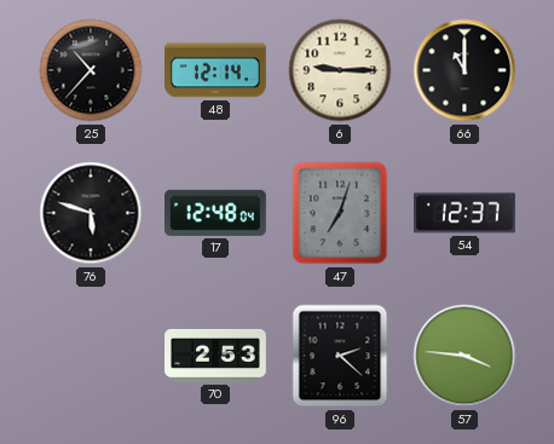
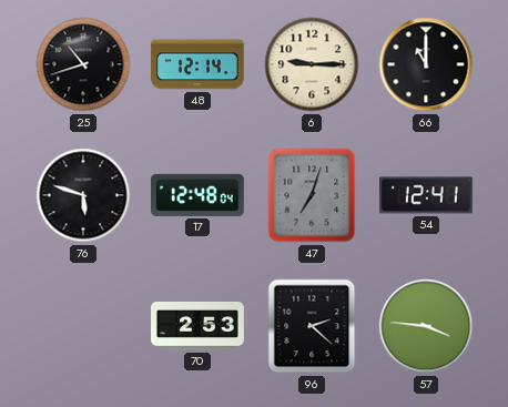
25: 10:37 -> 10:42
54: 12:37 -> 12:41
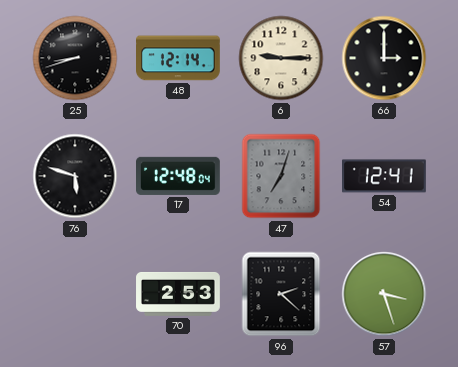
25: 10:42 -> 8:42
66: 11:00 -> 3:00
57: 3:46 -> 3:27
